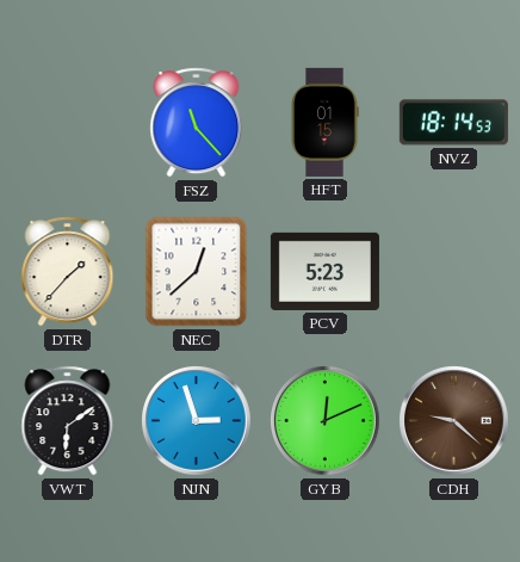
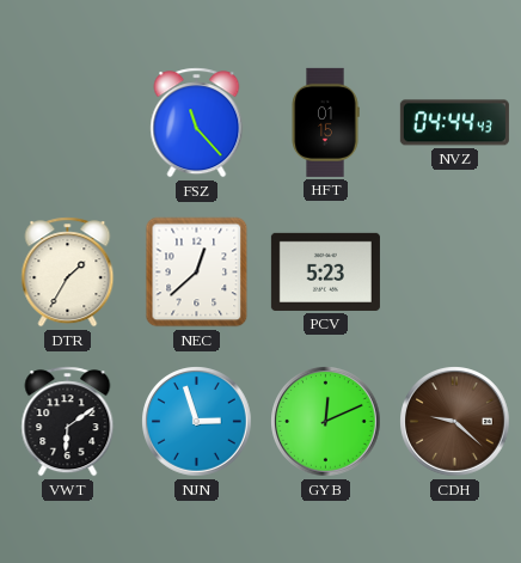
NVZ: 18:14 -> 04:44
DTR: 1:37 -> 1:35
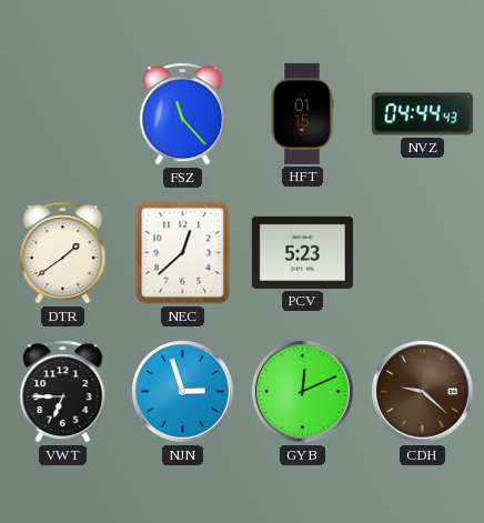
DTR: 1:35 -> 1:39
VWT: 6:09 -> 6:45
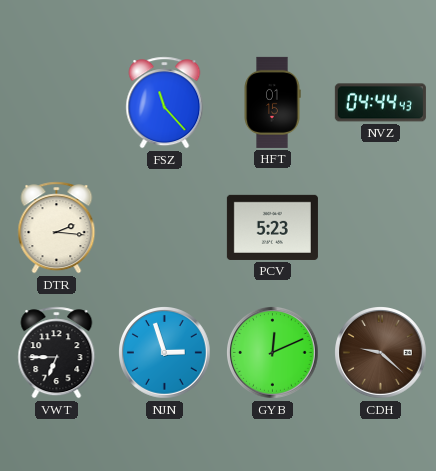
DTR: 1:39 -> 2:16
NEC: 12:38 -> none
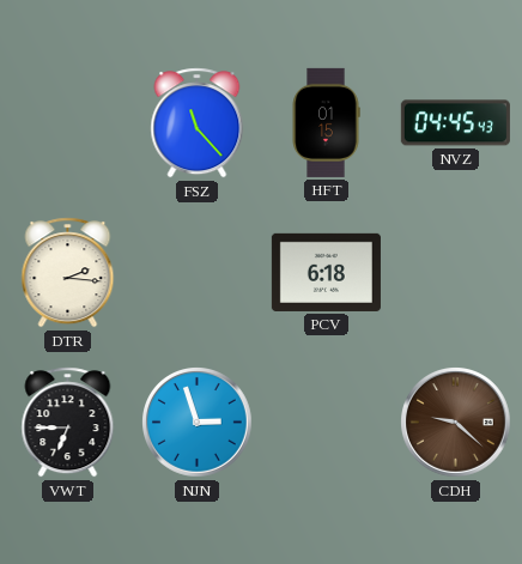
NVZ: 04:44 -> 04:45
PCV: 5:23 -> 6:18
GYB: 12:11 -> none
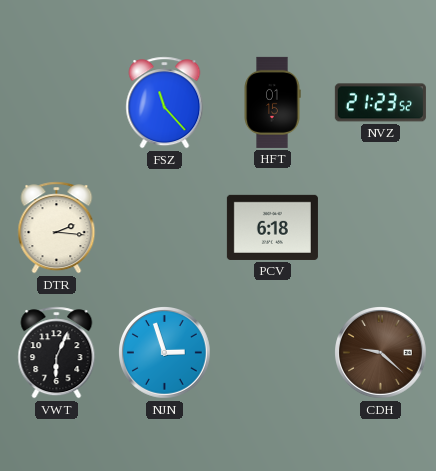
NVZ: 04:45 -> 21:23
VWT: 6:45 -> 6:04
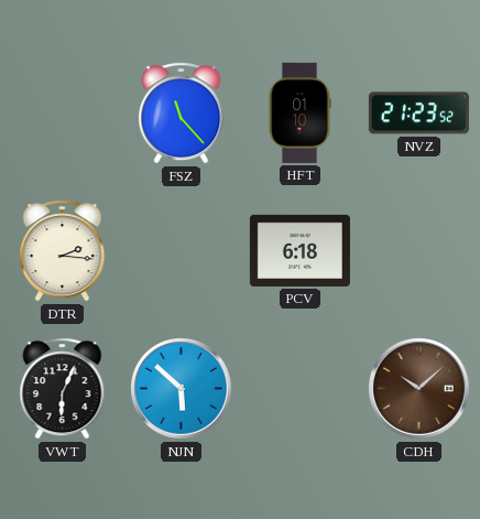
HFT: 01:15 -> 01:10
NJN: 2:57 -> 5:52
CDH: 9:22 -> 10:08
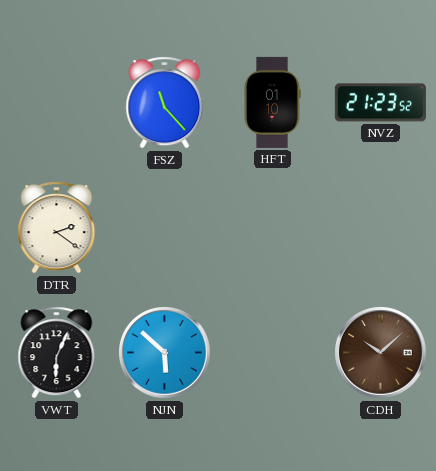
DTR: 2:16 -> 2:21
PCV: 6:18 -> none
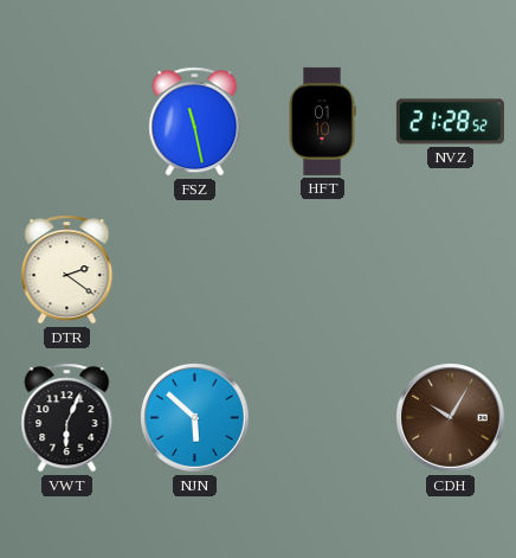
FSZ: 11:23 -> 11:28
NVZ: 21:23 -> 21:28
CDH: 10:08 -> 10:05
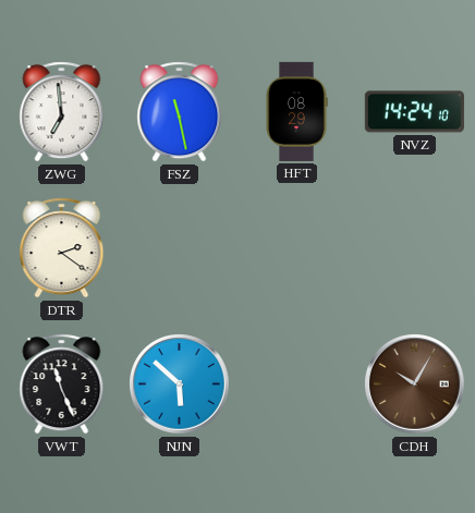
ZWG: none -> 6:59
HFT: 01:10 -> 08:29
NVZ: 21:28 -> 14:24
VWT: 6:04 -> 11:26
